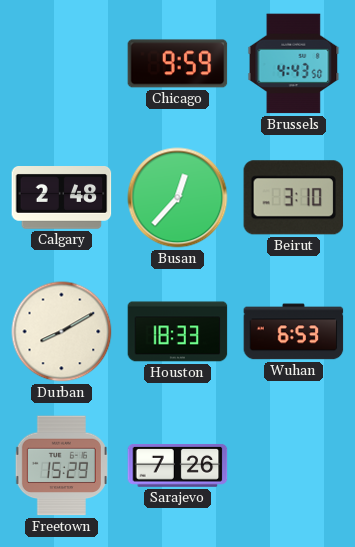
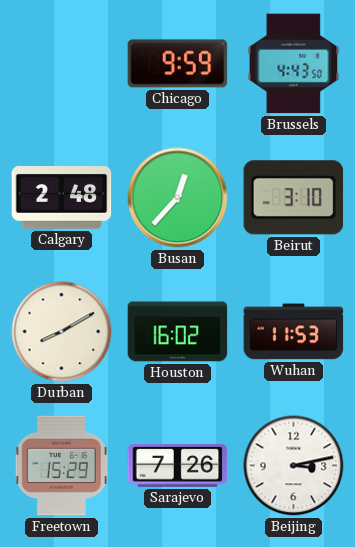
Houston: 18:33 -> 16:02
Wuhan: 6:53 -> 11:53
Beijing: none -> 3:13
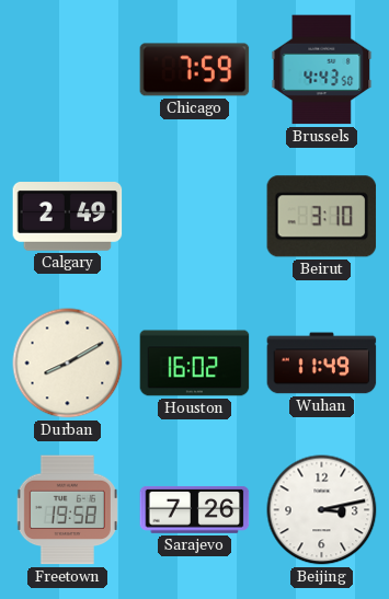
Chicago: 9:59 -> 7:59
Calgary: 2:48 -> 2:49
Busan: 12:37 -> none
Wuhan: 11:53 -> 11:49
Freetown: 15:29 -> 19:58
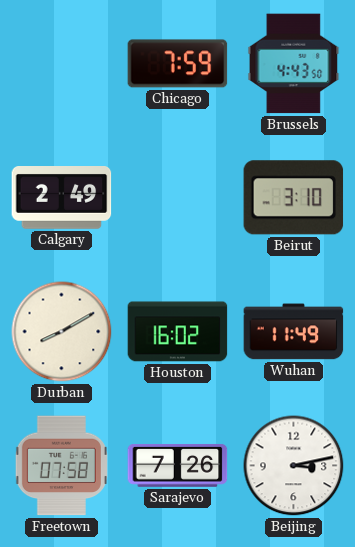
Freetown: 19:58 -> 07:58
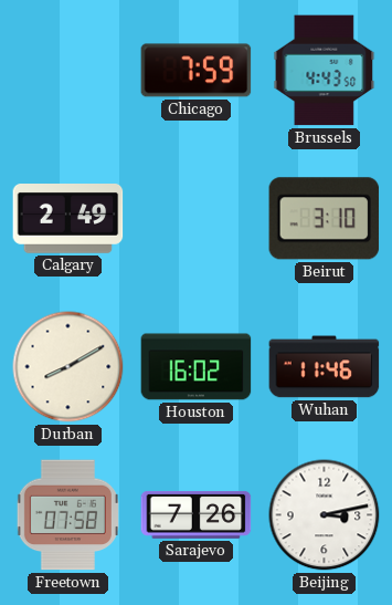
Wuhan: 11:49 -> 11:46
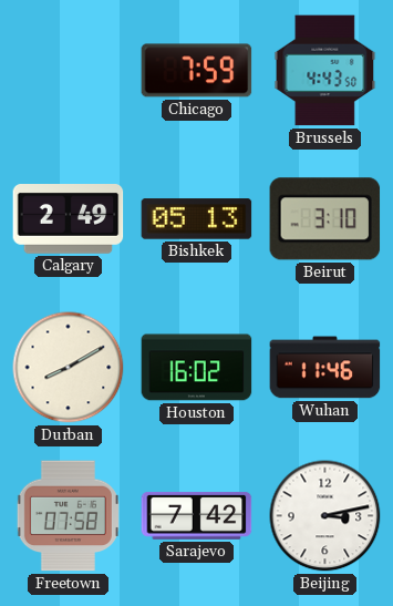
Bishkek: none -> 05:13
Sarajevo: 7:26 -> 7:42
